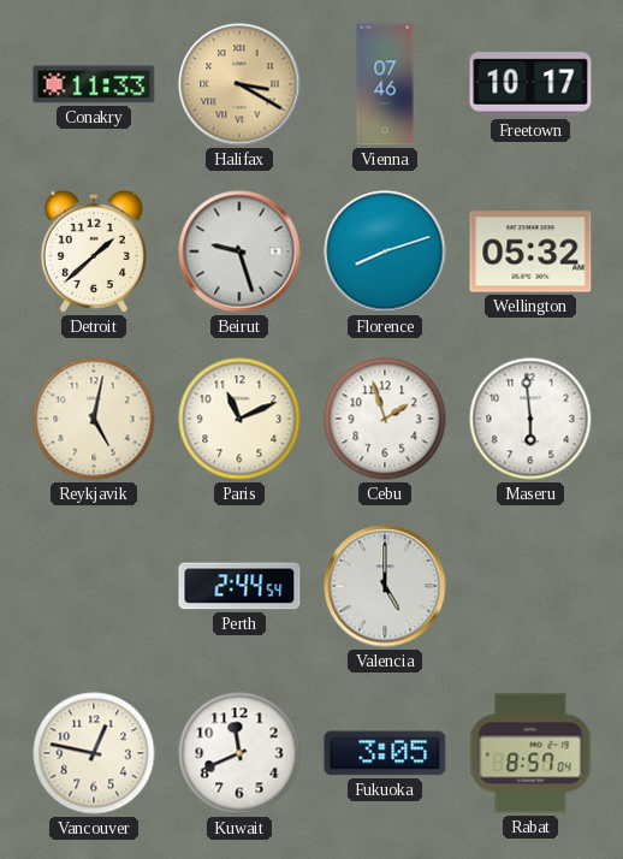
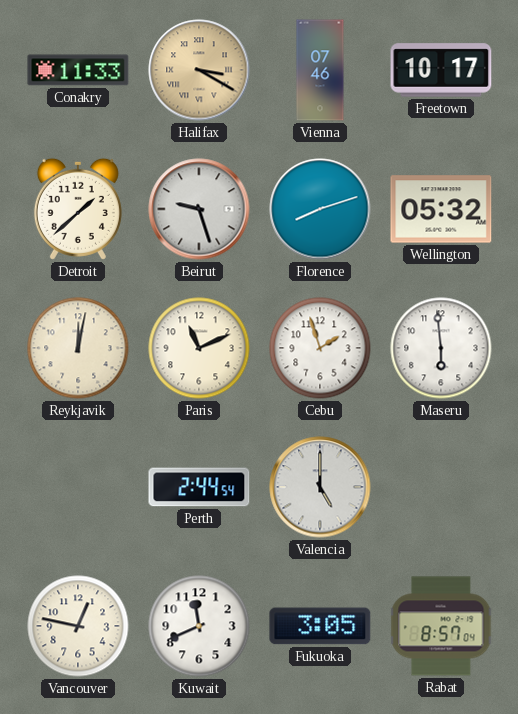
Reykjavik: 5:02 -> 12:02
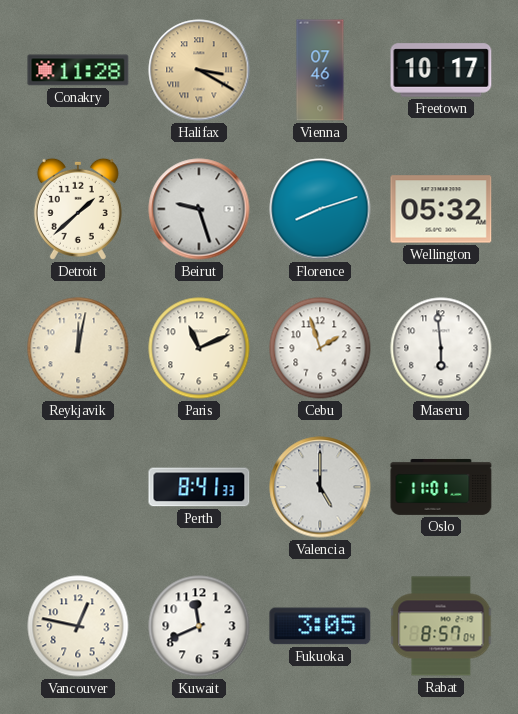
Conakry: 11:33 -> 11:28
Perth: 2:44 -> 8:41
Oslo: none -> 11:01
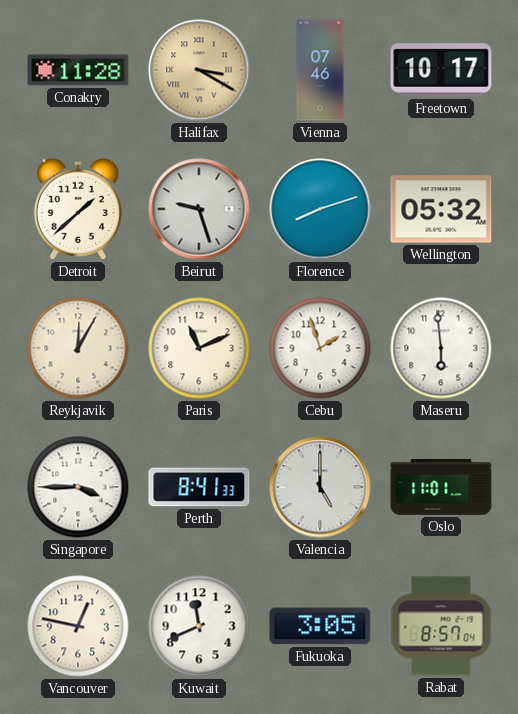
Reykjavik: 12:02 -> 12:05
Singapore: none -> 3:45
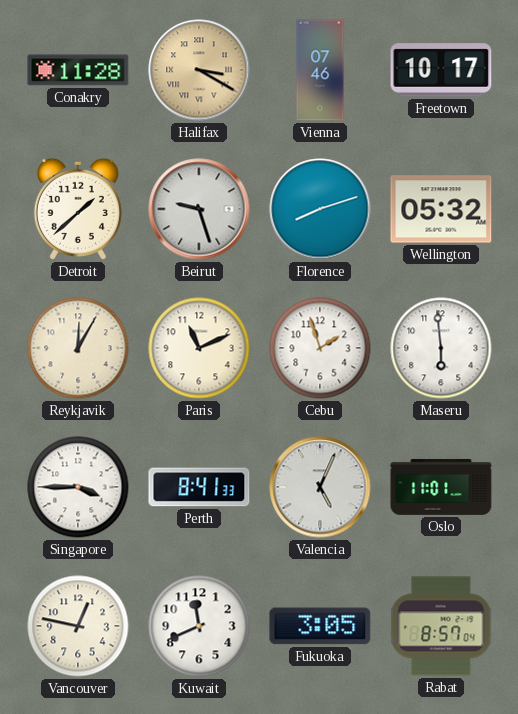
Valencia: 5:00 -> 5:04
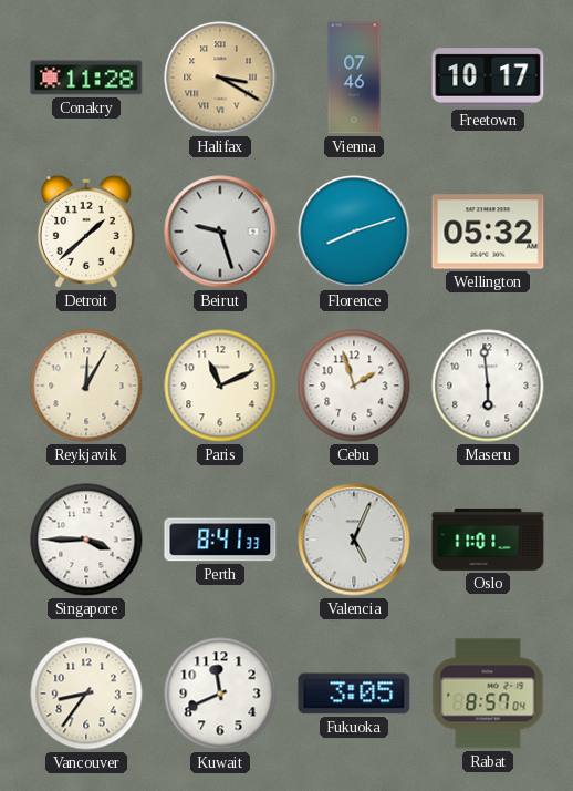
Vancouver: 12:47 -> 8:36
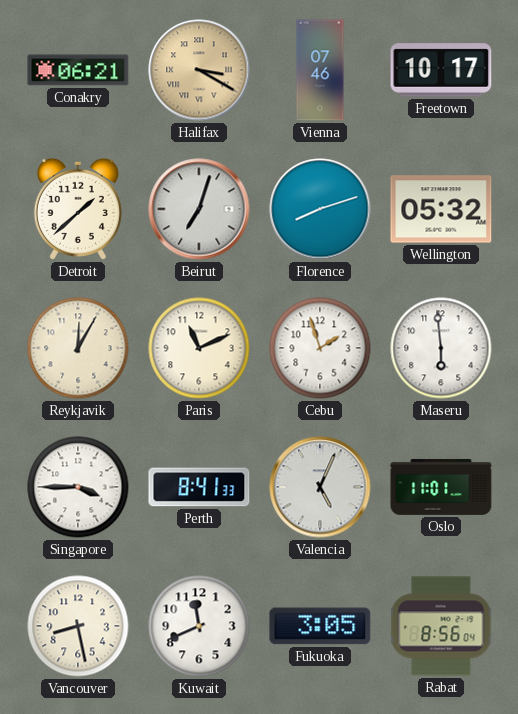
Conakry: 11:28 -> 06:21
Beirut: 9:27 -> 7:03
Vancouver: 8:36 -> 8:28
Rabat: 8:57 -> 8:56
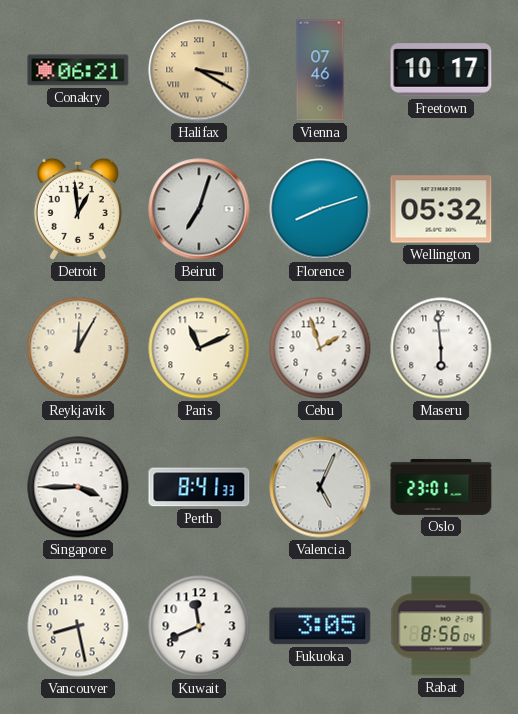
Detroit: 1:38 -> 12:59
Oslo: 11:01 -> 23:01
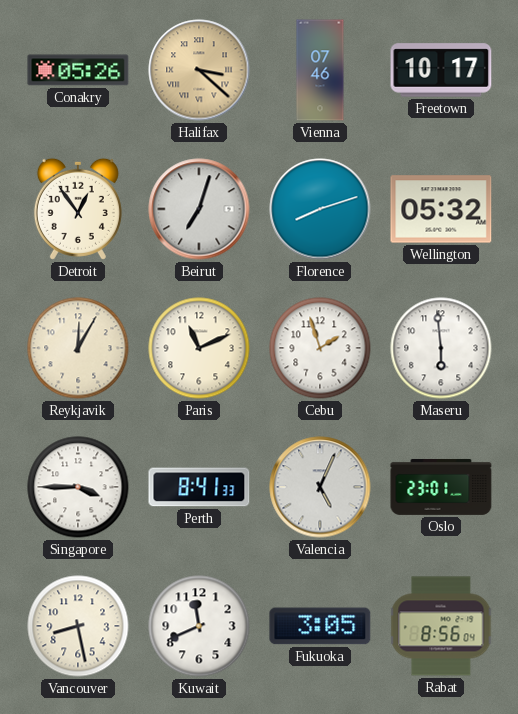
Conakry: 06:21 -> 05:26
Halifax: 3:20 -> 3:22
Detroit: 12:59 -> 12:54
